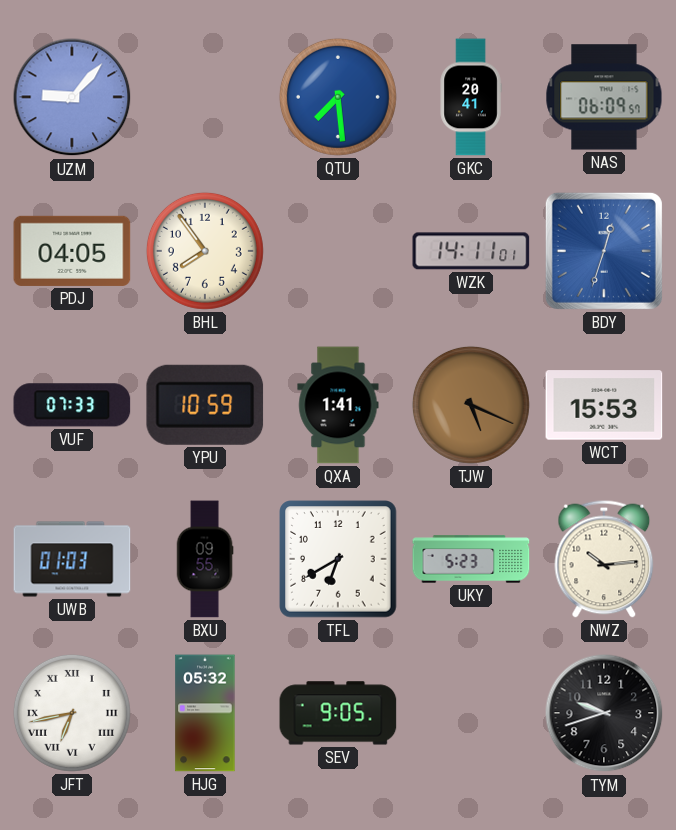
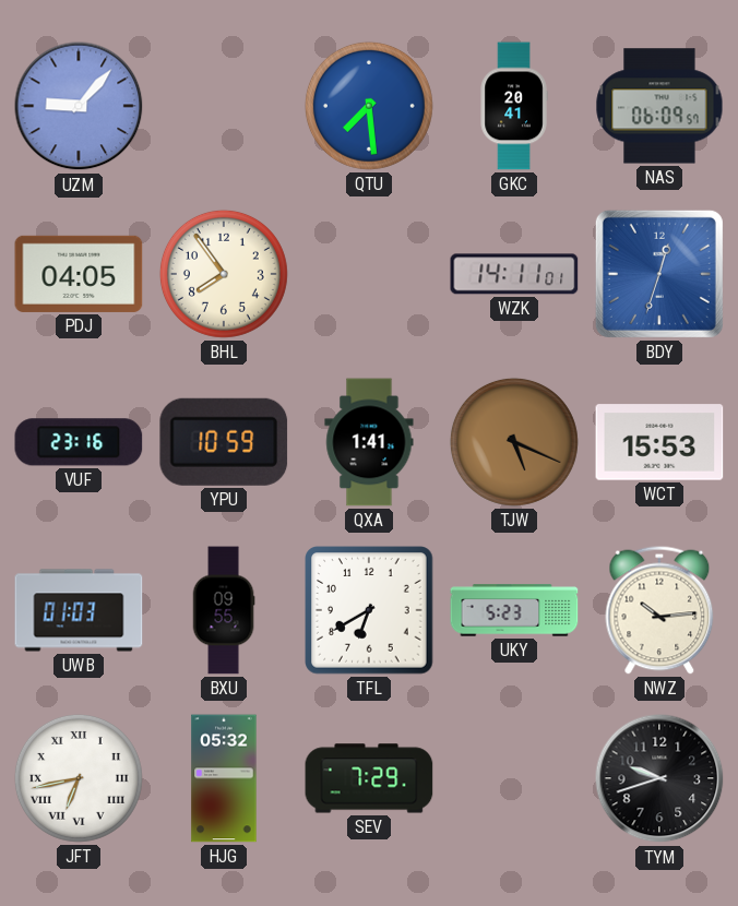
VUF: 07:33 -> 23:16
SEV: 9:05 -> 7:29
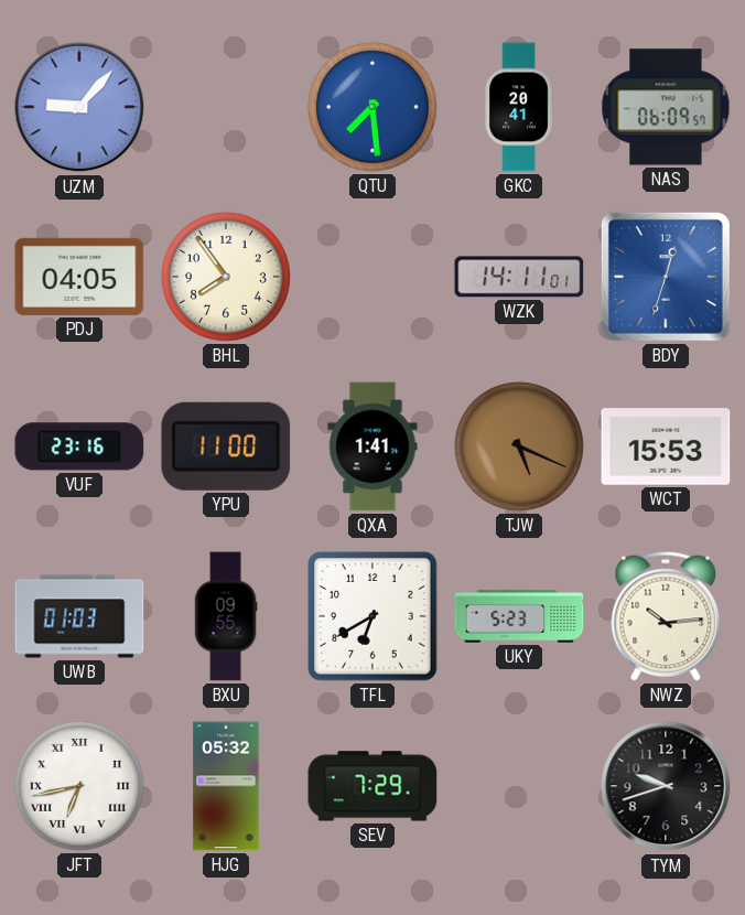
YPU: 10:59 -> 11:00
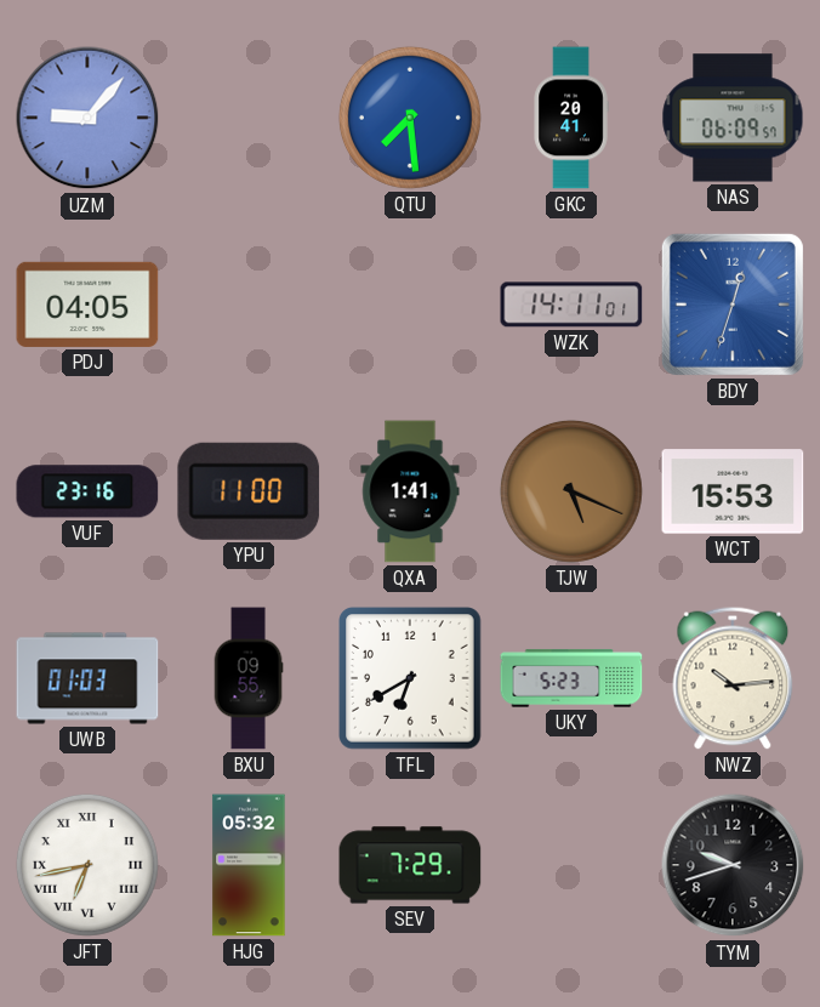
BHL: 7:54 -> none
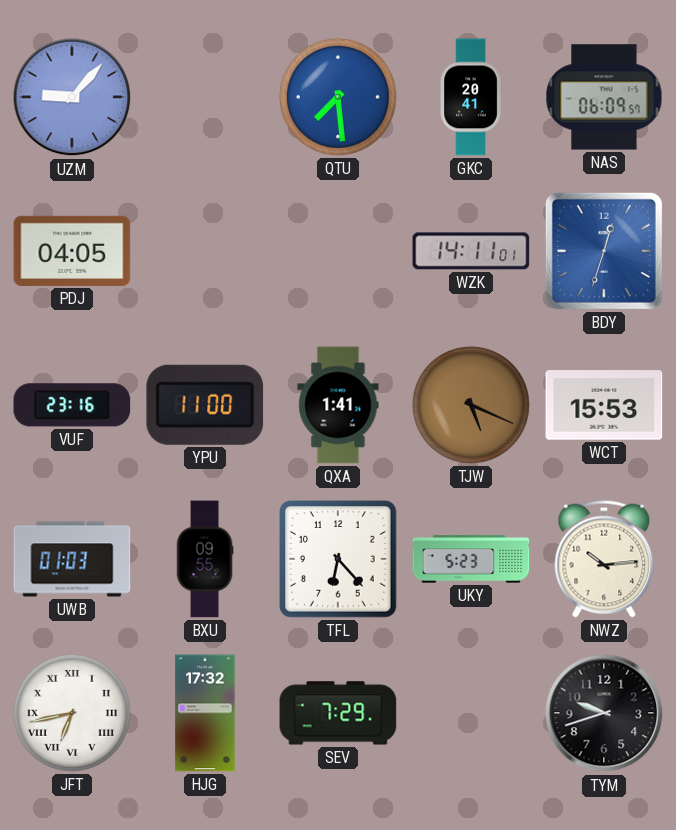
TFL: 6:40 -> 6:23
HJG: 05:32 -> 17:32
